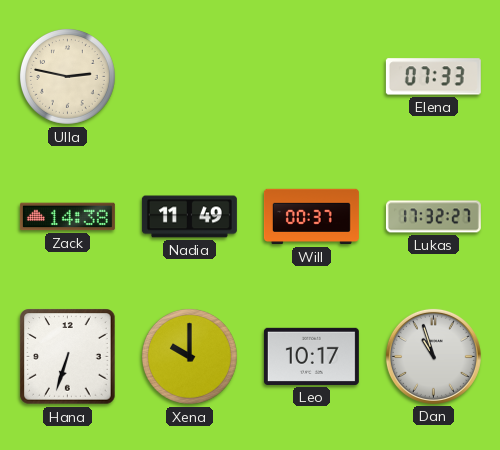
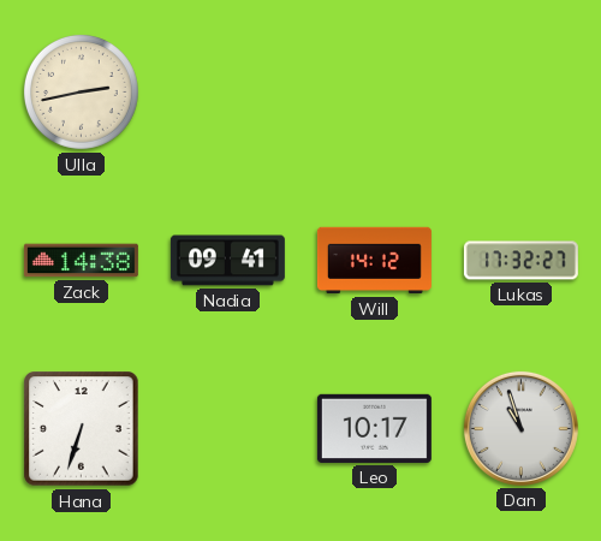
Ulla: 2:47 -> 2:43
Elena: 07:33 -> none
Nadia: 11:49 -> 09:41
Will: 00:37 -> 14:12
Xena: 10:00 -> none
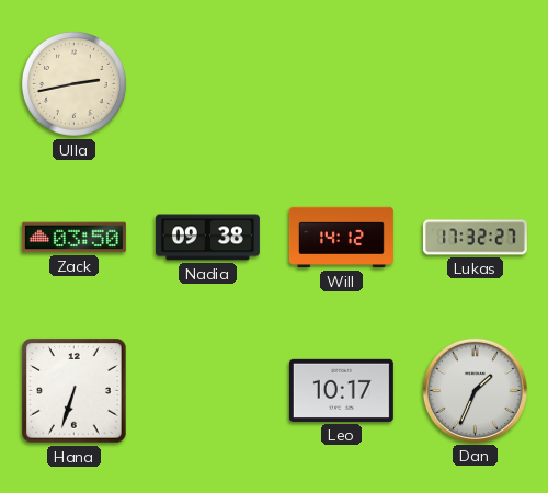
Zack: 14:38 -> 03:50
Nadia: 09:41 -> 09:38
Dan: 10:57 -> 1:34
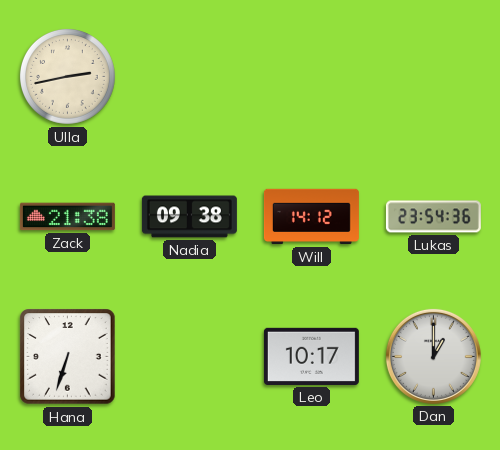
Zack: 03:50 -> 21:38
Lukas: 17:32 -> 23:54
Dan: 1:34 -> 1:00
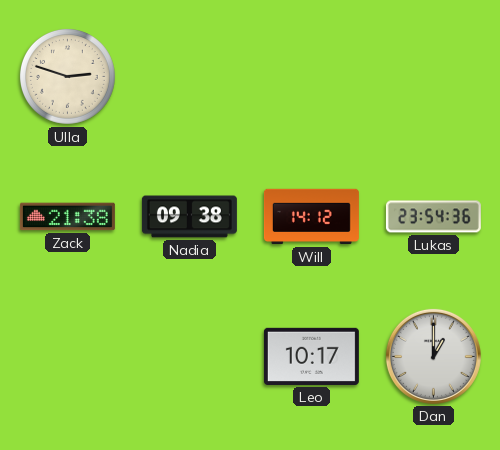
Ulla: 2:43 -> 2:48
Hana: 6:33 -> none
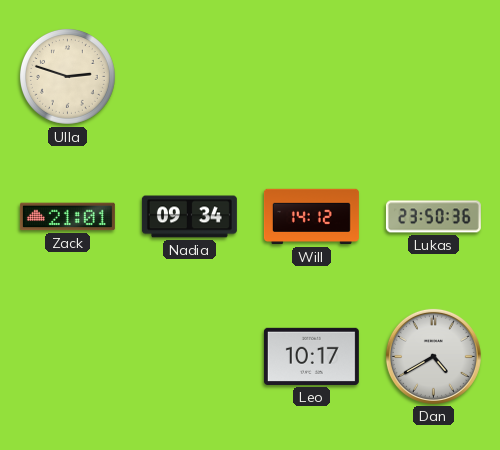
Zack: 21:38 -> 21:01
Nadia: 09:38 -> 09:34
Lukas: 23:54 -> 23:50
Dan: 1:00 -> 4:40
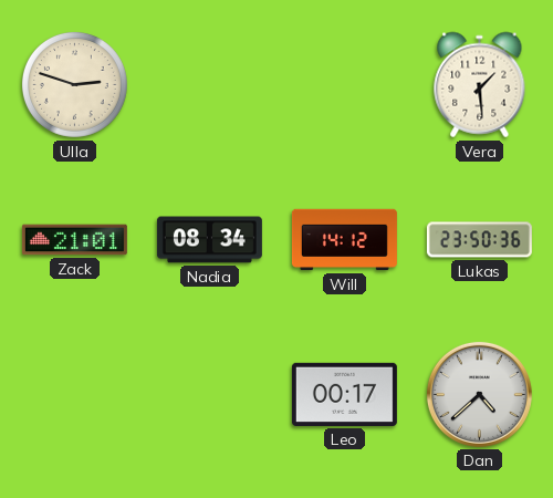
Vera: none -> 1:29
Nadia: 09:34 -> 08:34
Leo: 10:17 -> 00:17
Dan: 4:40 -> 4:38
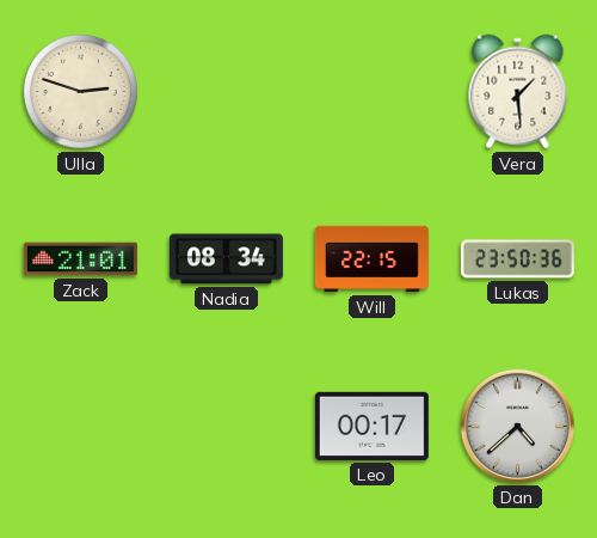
Will: 14:12 -> 22:15
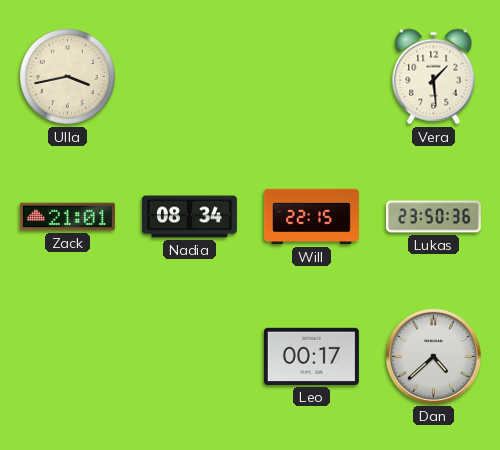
Ulla: 2:48 -> 3:43
